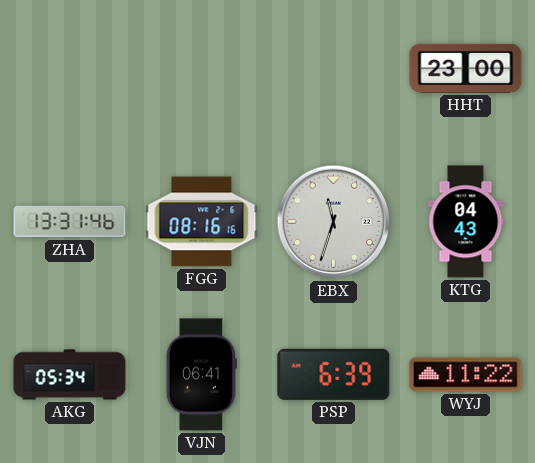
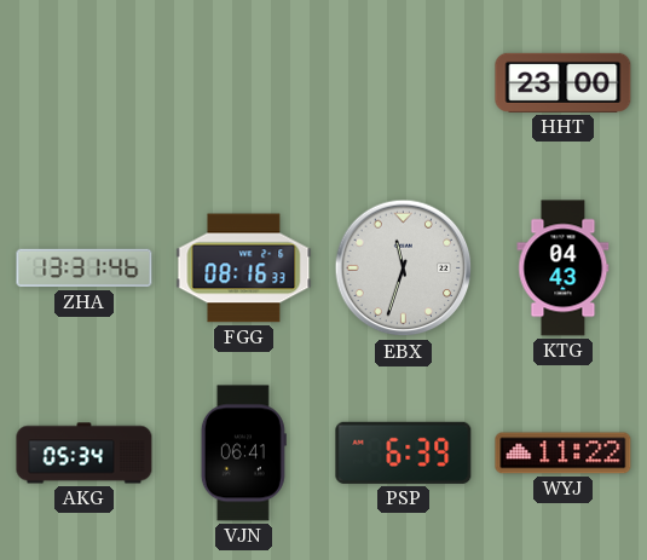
FGG: 08:16:16 -> 08:16:33
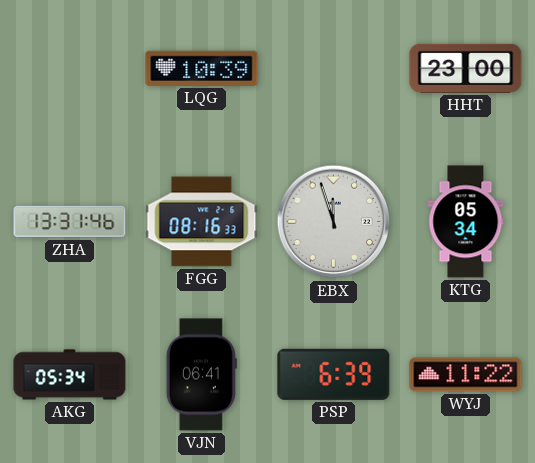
LQG: none -> 10:39
EBX: 11:33 -> 11:57
KTG: 04:43 -> 05:34
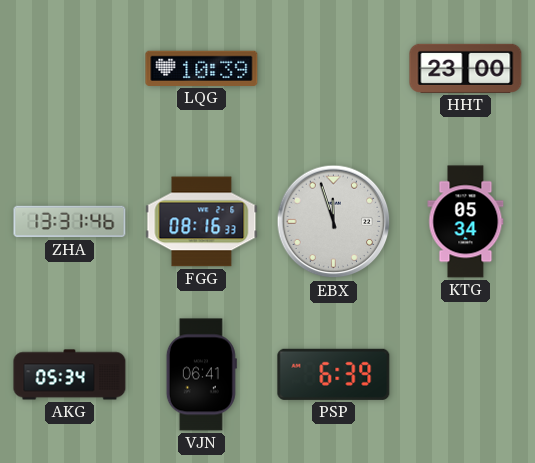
WYJ: 11:22 -> none
